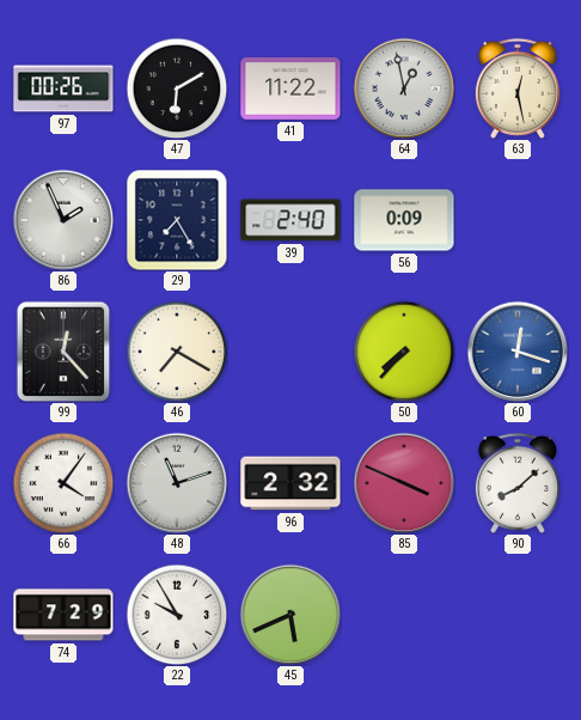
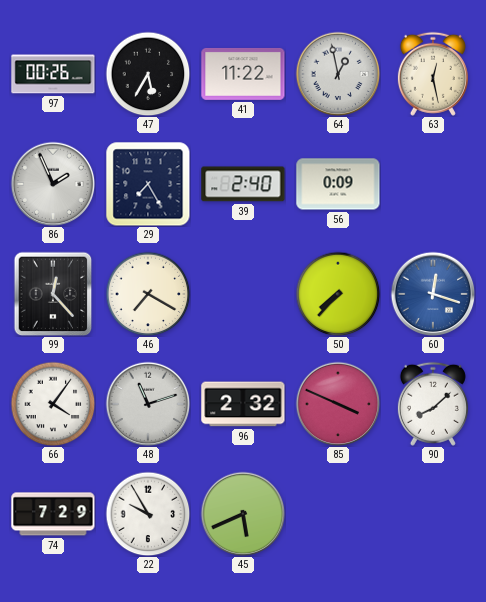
47: 6:10 -> 5:35
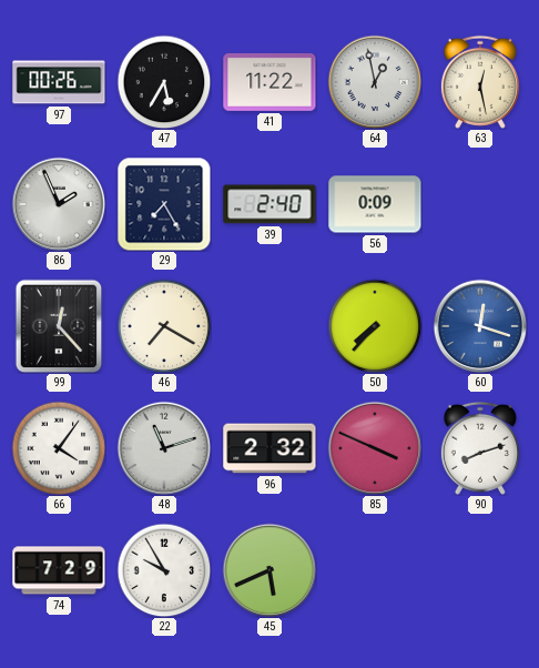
90: 8:08 -> 8:12
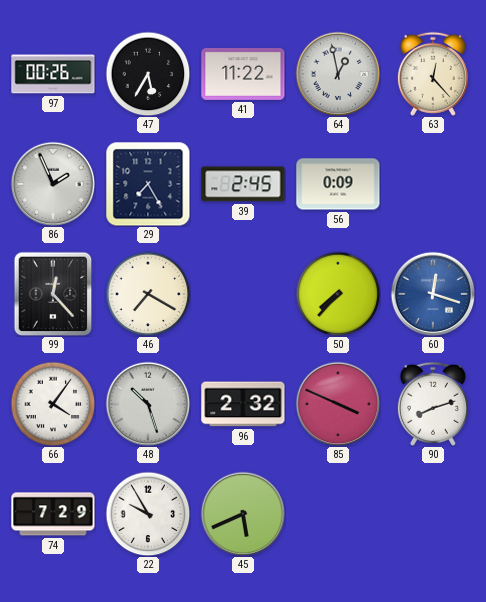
63: 12:28 -> 12:23
39: 2:40 -> 2:45
48: 11:12 -> 10:27
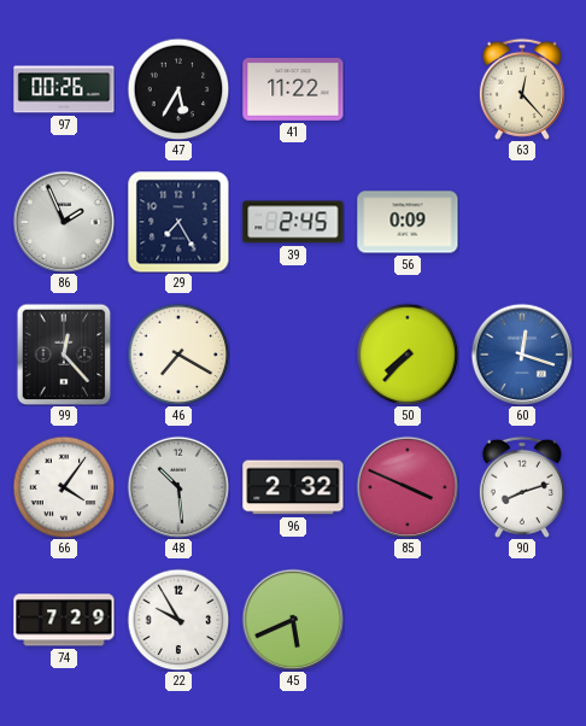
64: 12:58 -> none
48: 10:27 -> 10:29
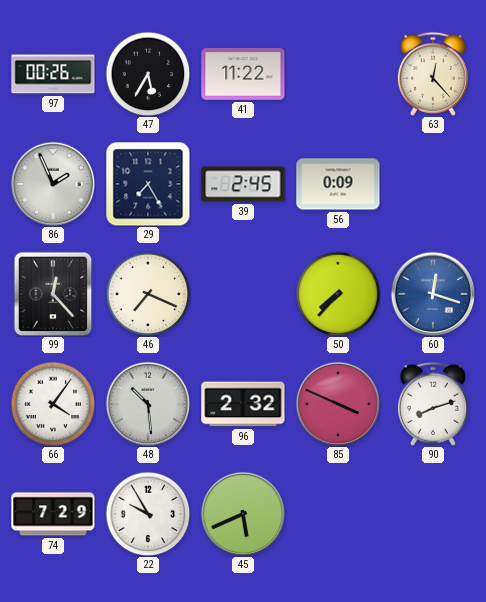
46: 7:20 -> 7:19
